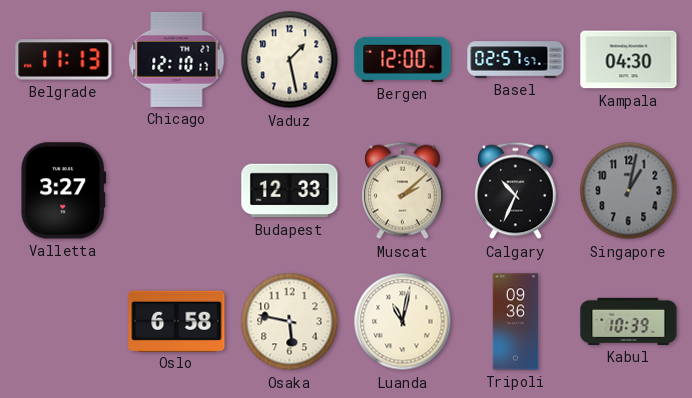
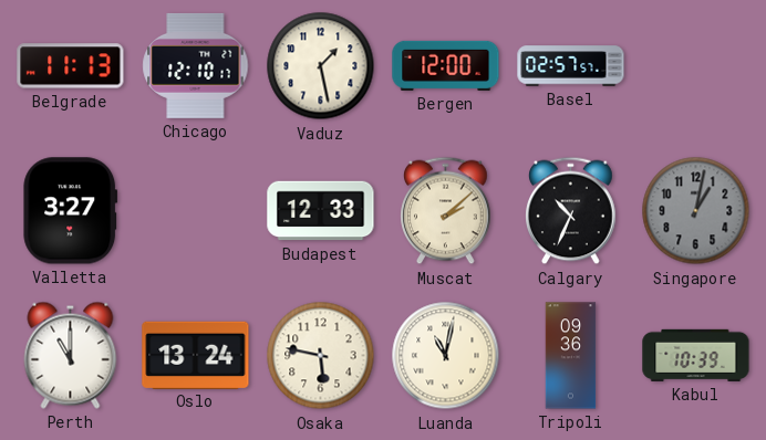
Kampala: 04:30 -> none
Perth: none -> 11:00
Oslo: 6:58 -> 13:24
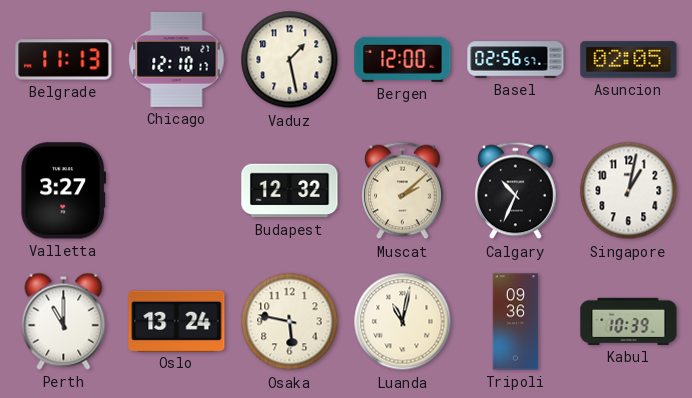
Basel: 02:57 -> 02:56
Asuncion: none -> 02:05
Budapest: 12:33 -> 12:32
Singapore dial: grey -> white
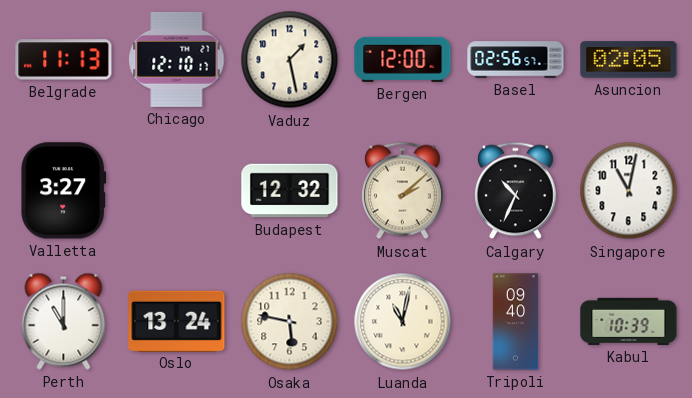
Singapore: 1:02 -> 11:02
Tripoli: 09:36 -> 09:40
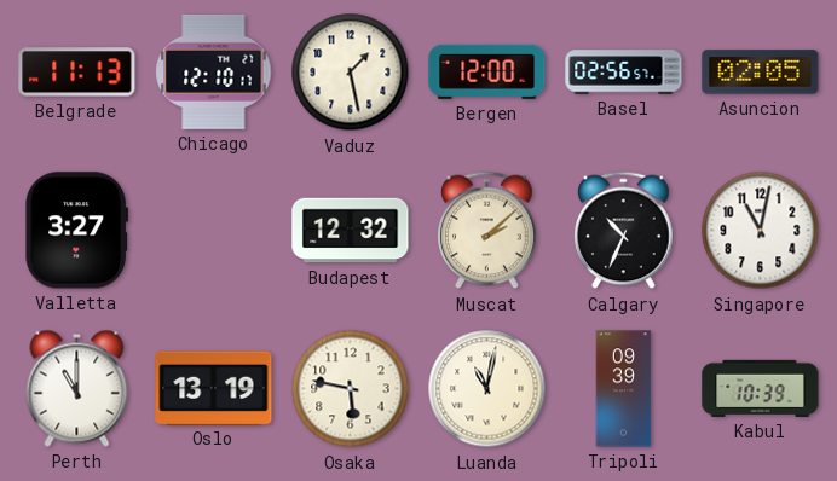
Oslo: 13:24 -> 13:19
Tripoli: 09:40 -> 09:39
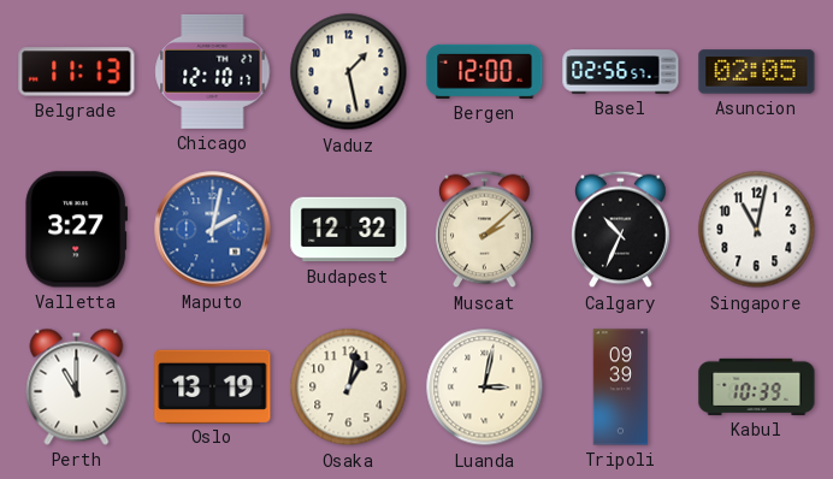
Maputo: none -> 2:02
Osaka: 5:47 -> 1:02
Luanda: 11:02 -> 3:02
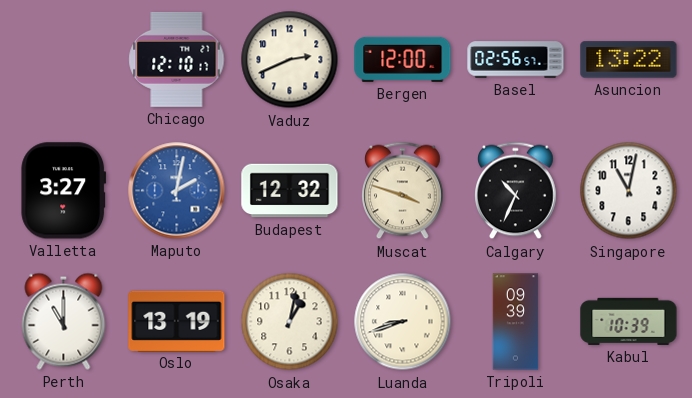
Belgrade: 11:13 -> none
Vaduz: 1:28 -> 2:41
Asuncion: 02:05 -> 13:22
Muscat: 2:08 -> 3:48
Luanda: 3:02 -> 8:42
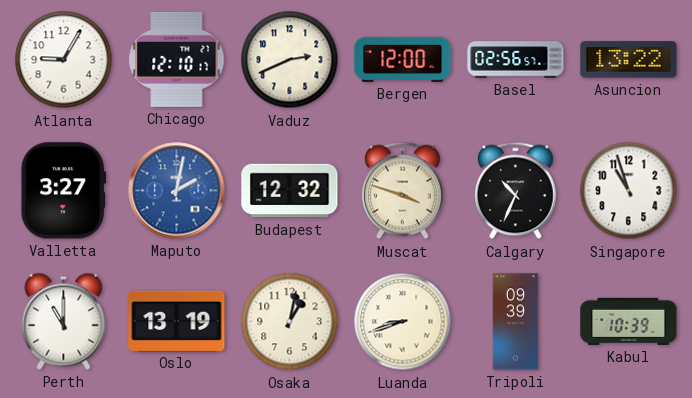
Atlanta: none -> 9:05
Singapore: 11:02 -> 10:57
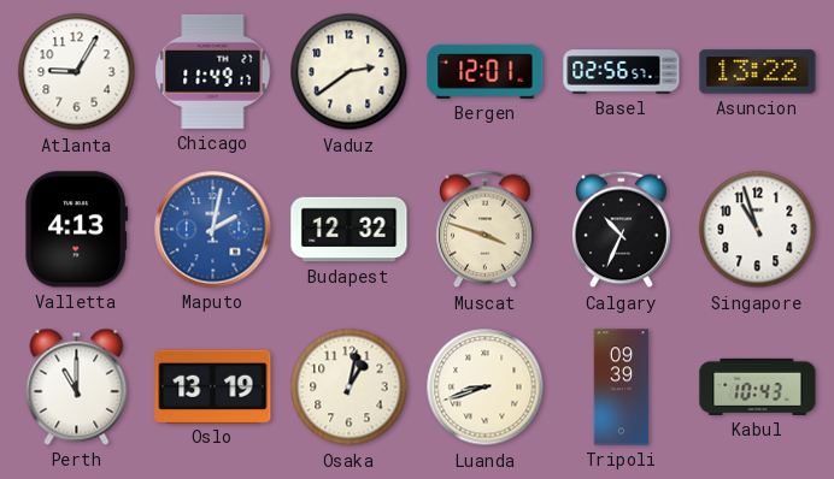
Chicago: 12:10 -> 11:49
Vaduz: 2:41 -> 2:39
Bergen: 12:00 -> 12:01
Valletta: 3:27 -> 4:13
Kabul: 10:39 -> 10:43
